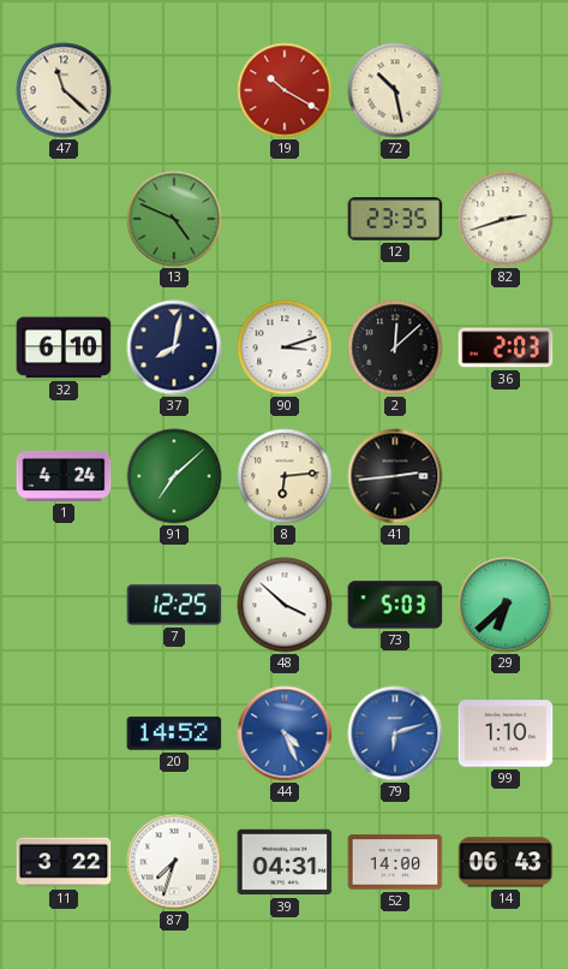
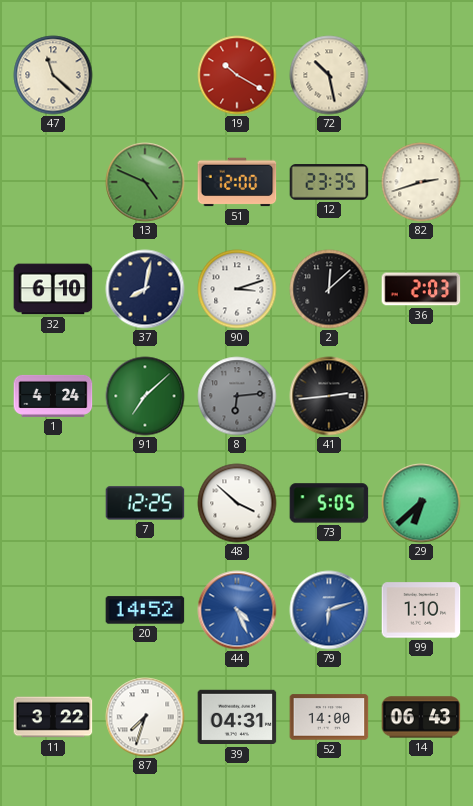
51: none -> 12:00
8 dial: cream -> grey
73: 5:03 -> 5:05
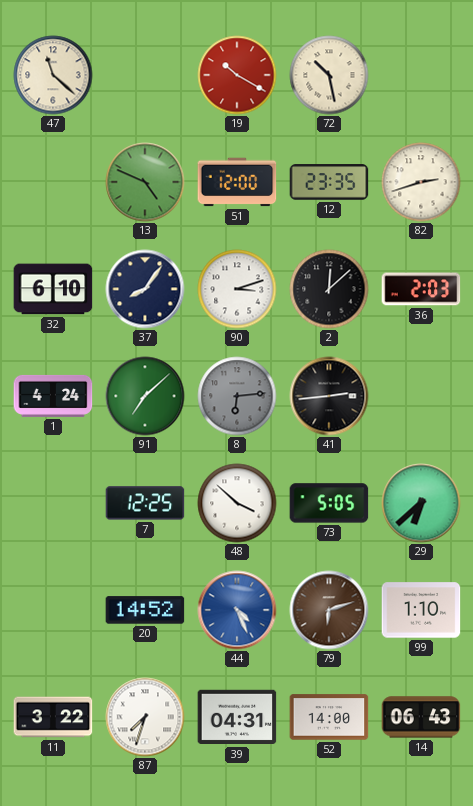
37: 8:02 -> 8:06
79 dial: blue -> brown
